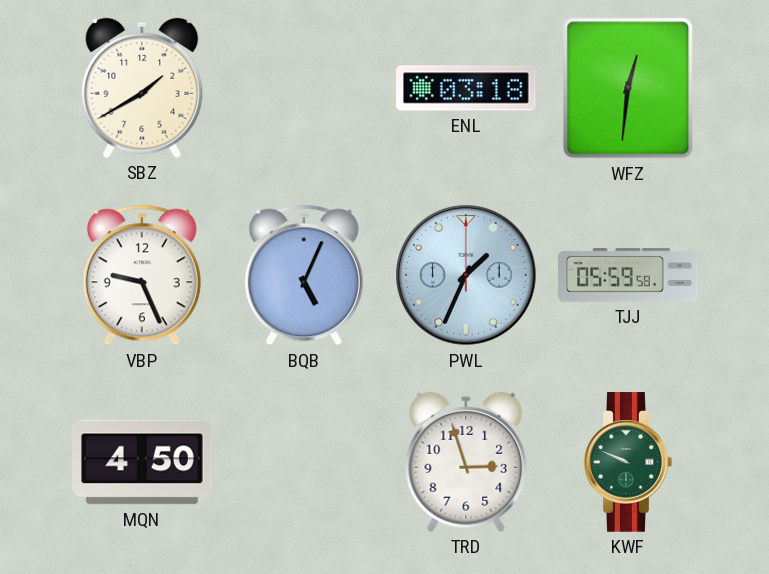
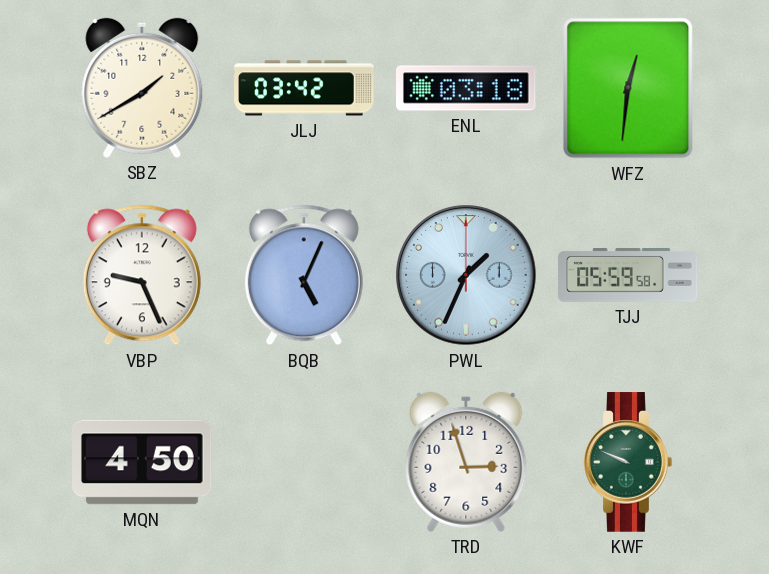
JLJ: none -> 03:42
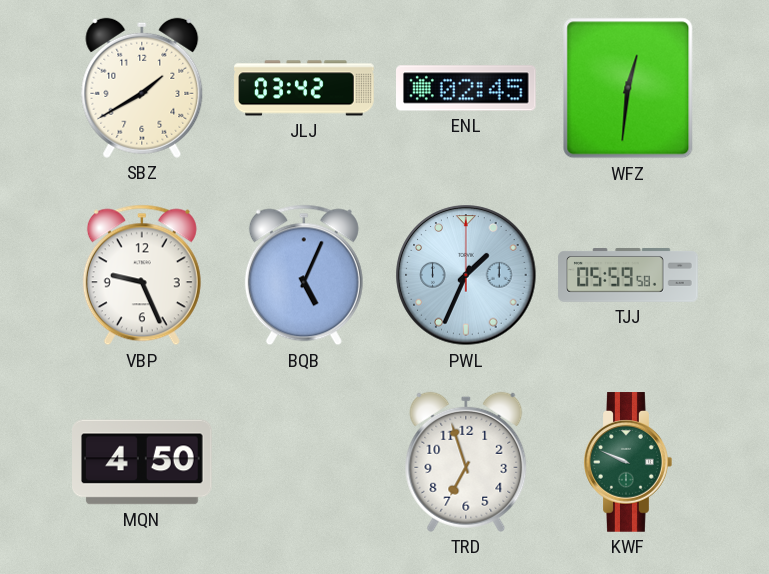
ENL: 03:18 -> 02:45
TRD: 2:57 -> 6:57
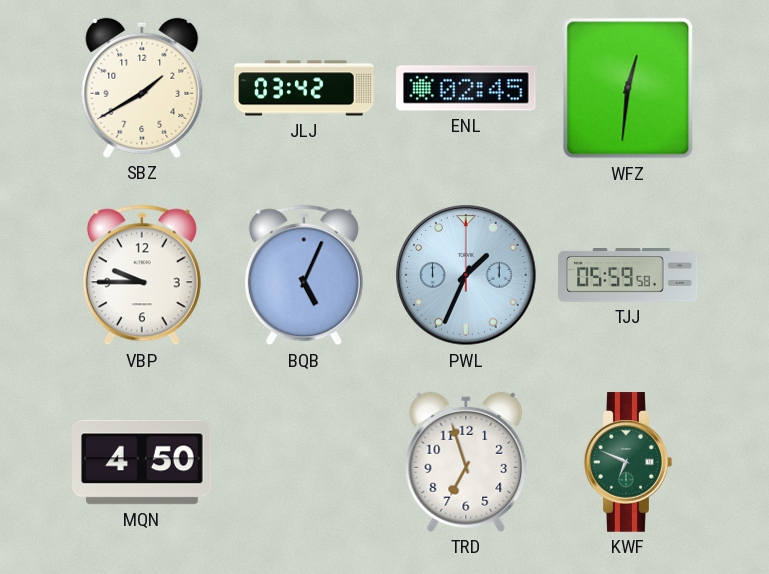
VBP: 9:26 -> 9:45
KWF: 9:49 -> 6:49
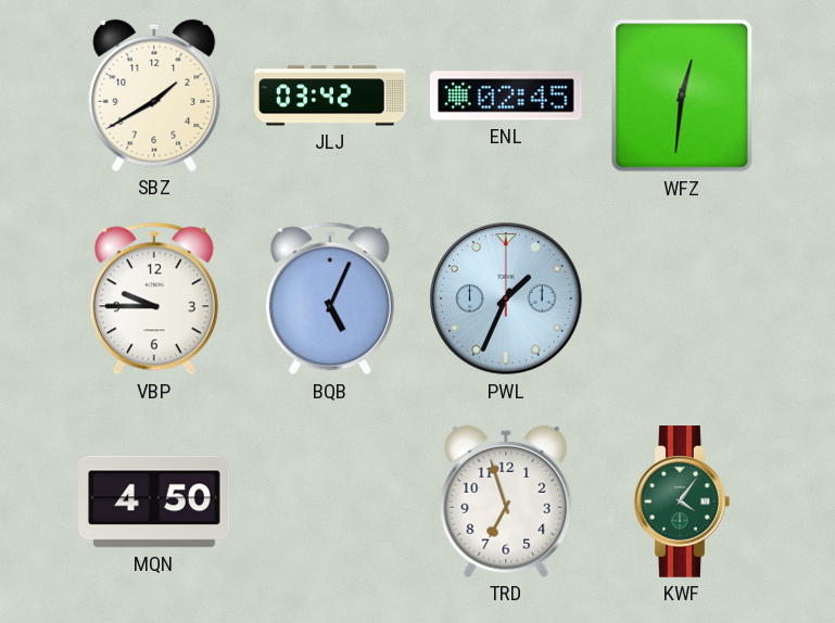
TJJ: 05:59 -> none
KWF: 6:49 -> 4:06
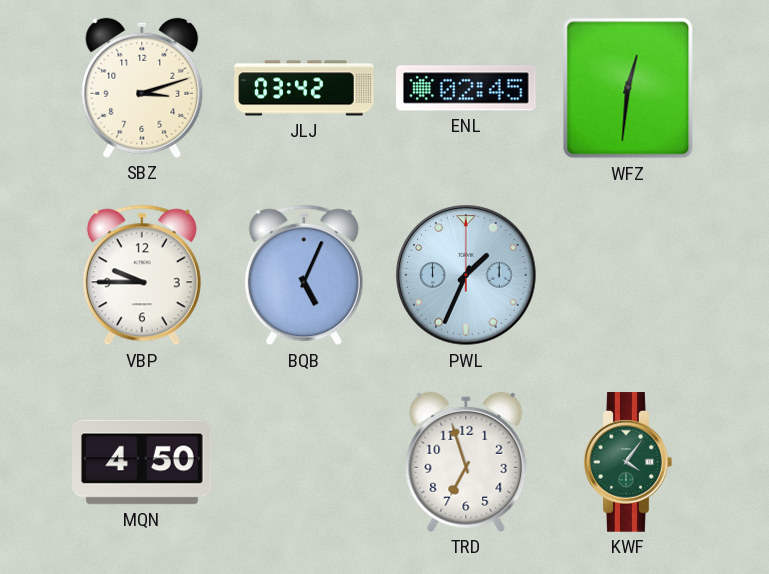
SBZ: 1:40 -> 3:12
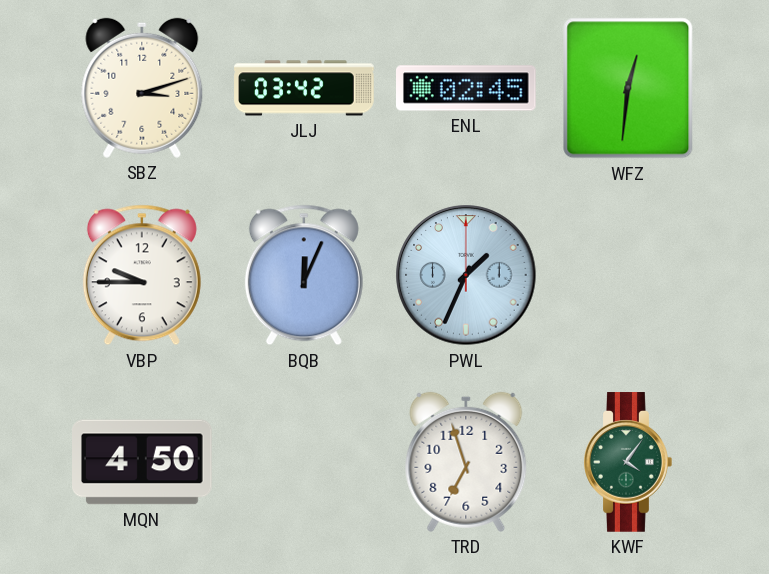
BQB: 5:04 -> 12:04
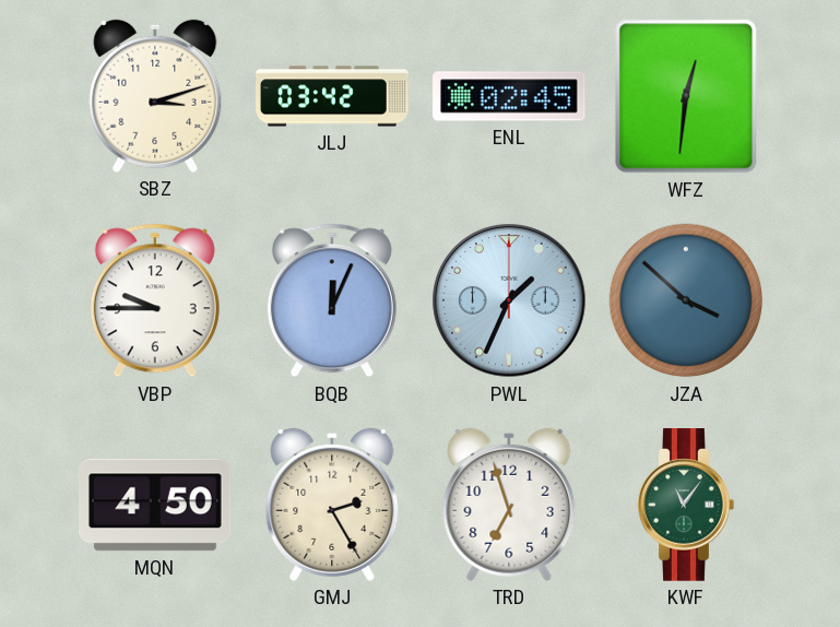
JZA: none -> 3:52
GMJ: none -> 2:25
KWF: 4:06 -> 11:06
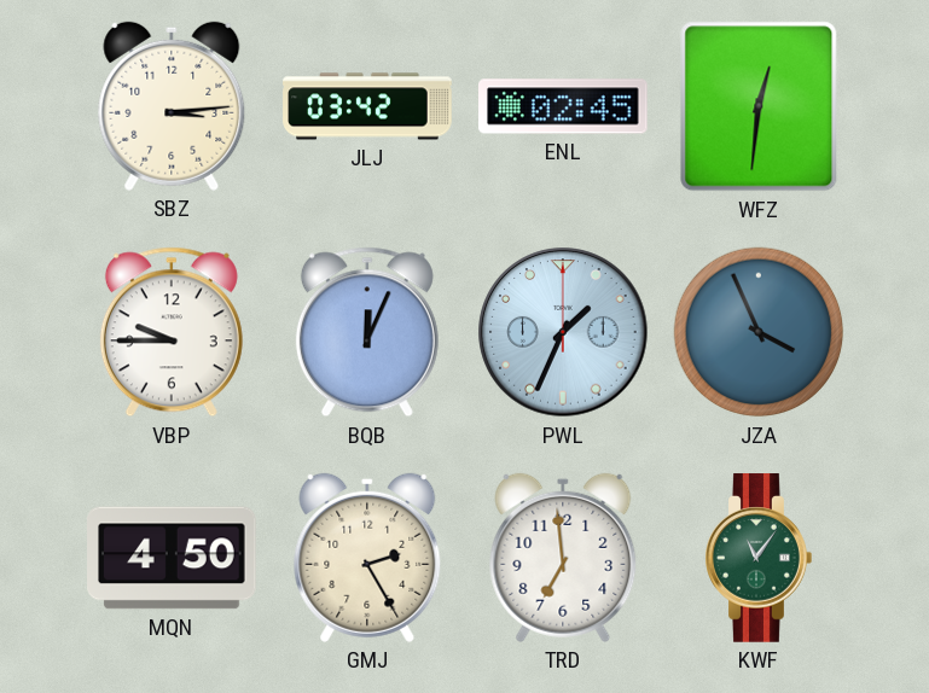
SBZ: 3:12 -> 3:14
JZA: 3:52 -> 3:56
TRD: 6:57 -> 6:59
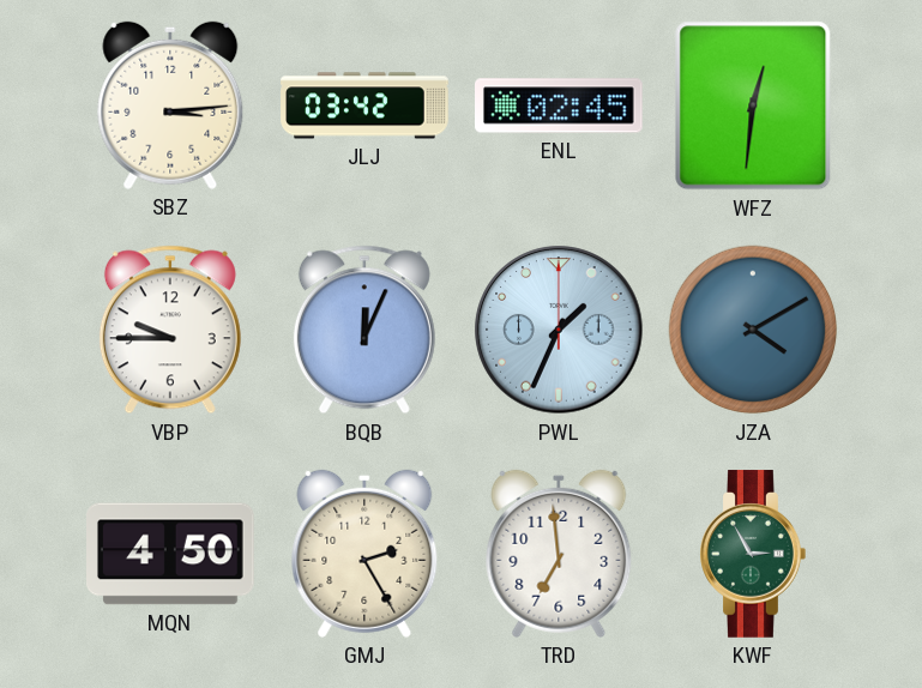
JZA: 3:56 -> 4:10
KWF: 11:06 -> 2:55
